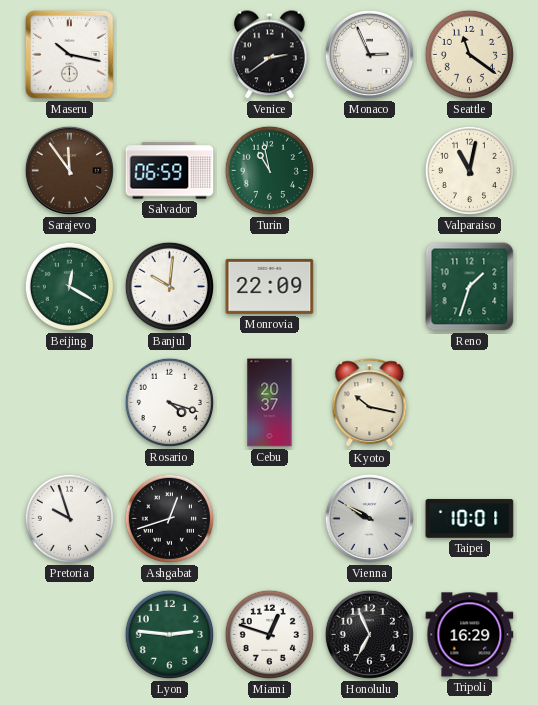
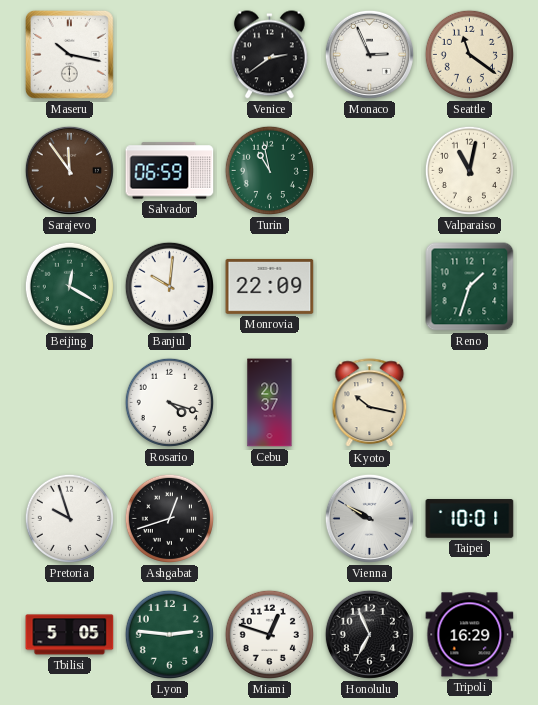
Tbilisi: none -> 5:05
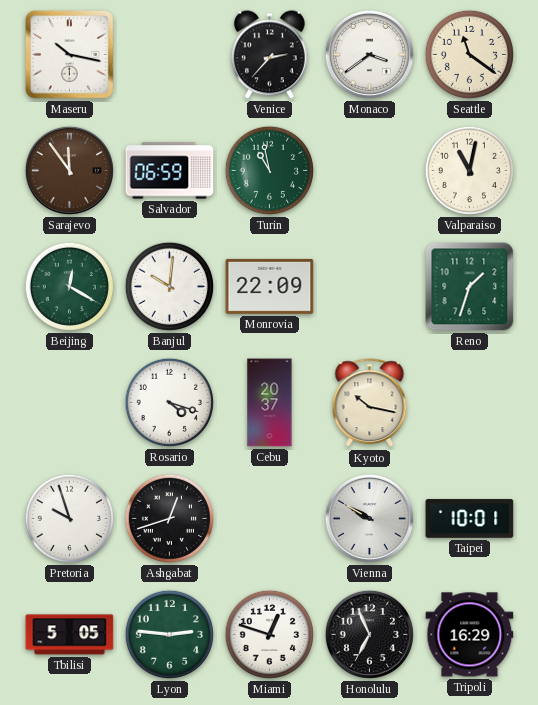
Venice: 2:39 -> 2:37
Monaco: 2:56 -> 3:39
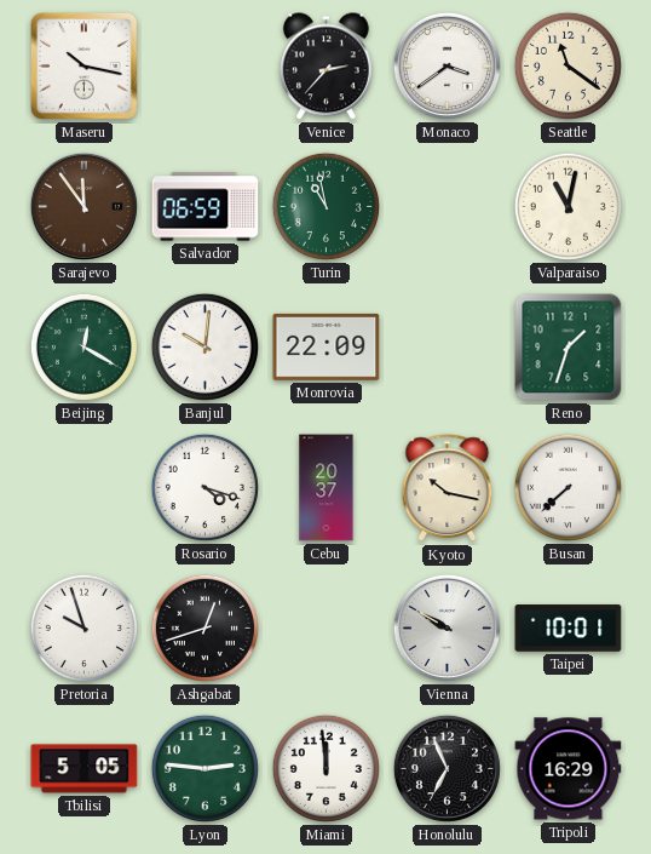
Busan: none -> 7:38
Miami: 12:48 -> 11:59
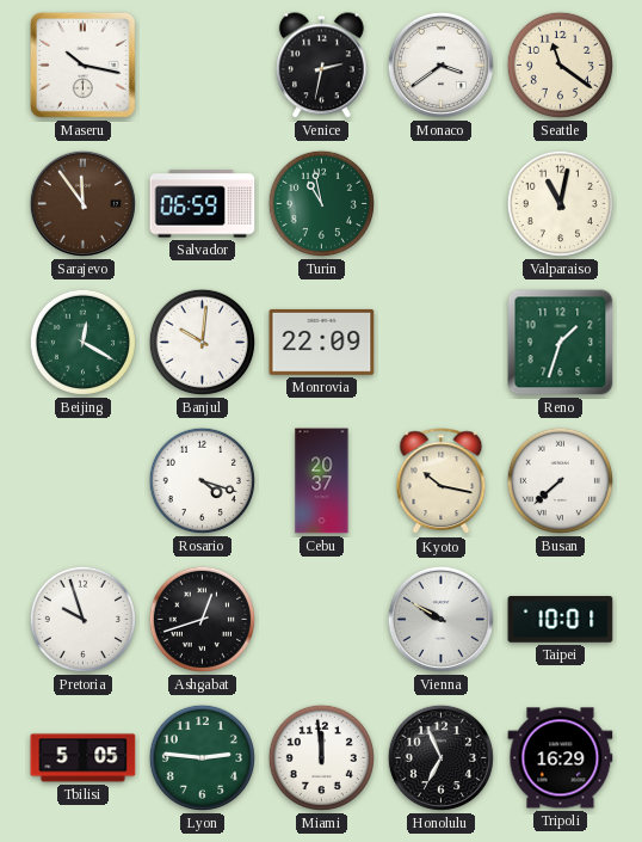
Venice: 2:37 -> 2:32
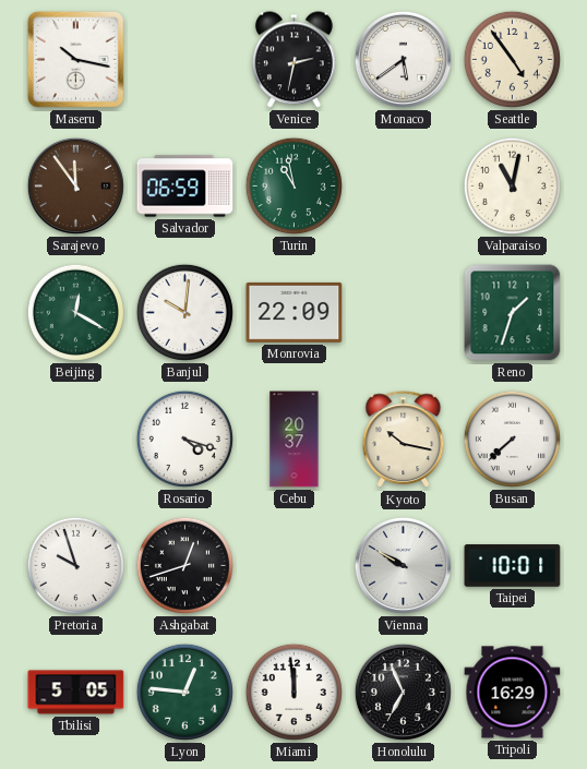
Monaco: 3:39 -> 5:39
Seattle: 11:21 -> 4:54
Lyon: 2:46 -> 12:46
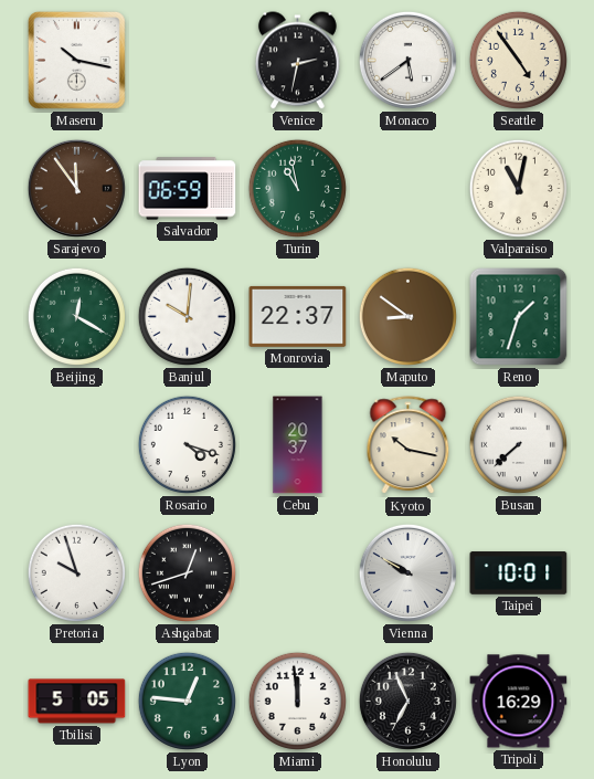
Monrovia: 22:09 -> 22:37
Maputo: none -> 8:51
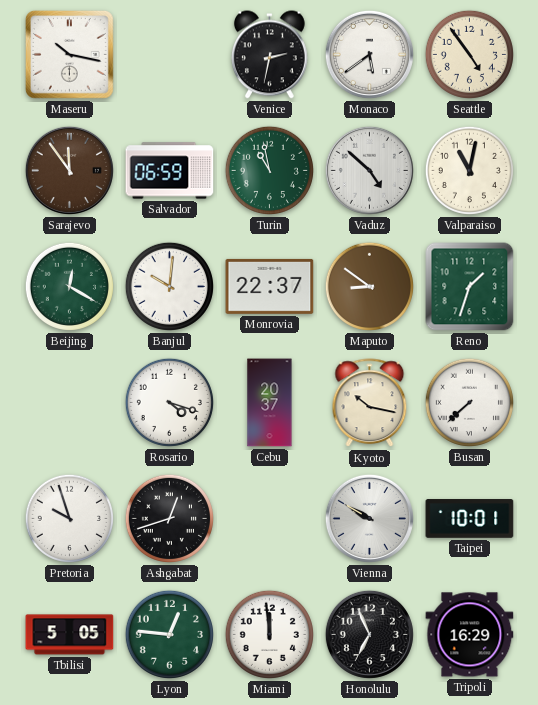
Vaduz: none -> 4:52
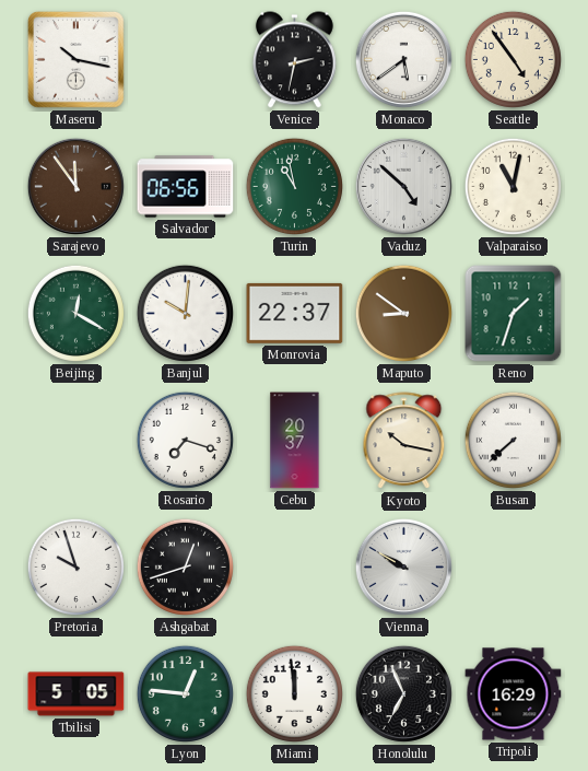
Salvador: 06:59 -> 06:56
Rosario: 4:18 -> 7:18
Taipei: 10:01 -> none
